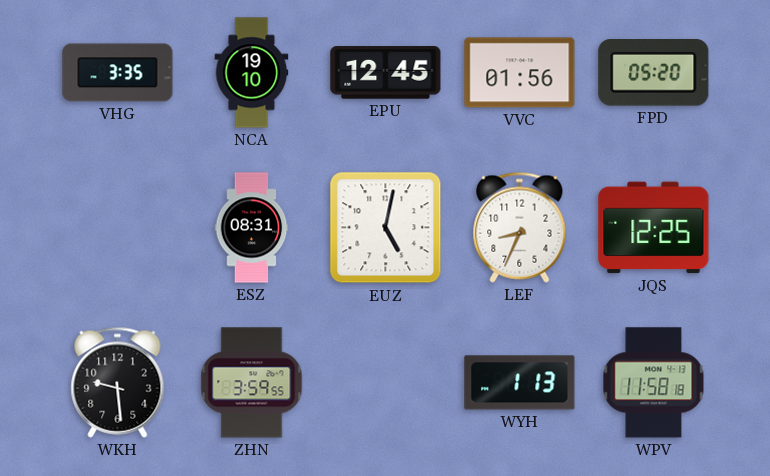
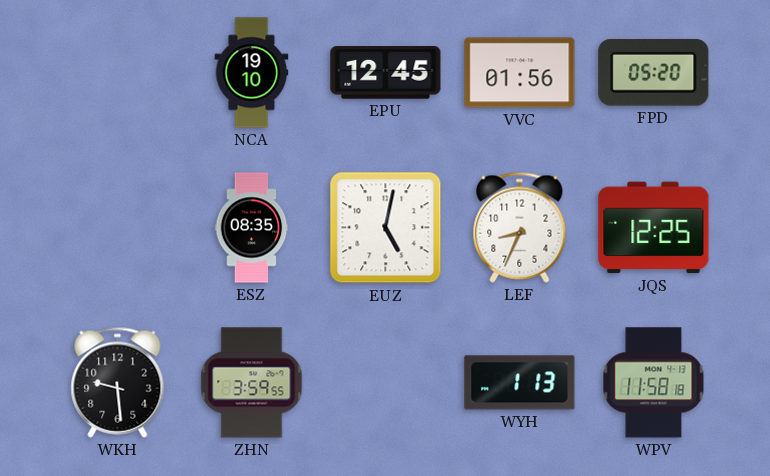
VHG: 3:35 -> none
ESZ: 08:31 -> 08:35
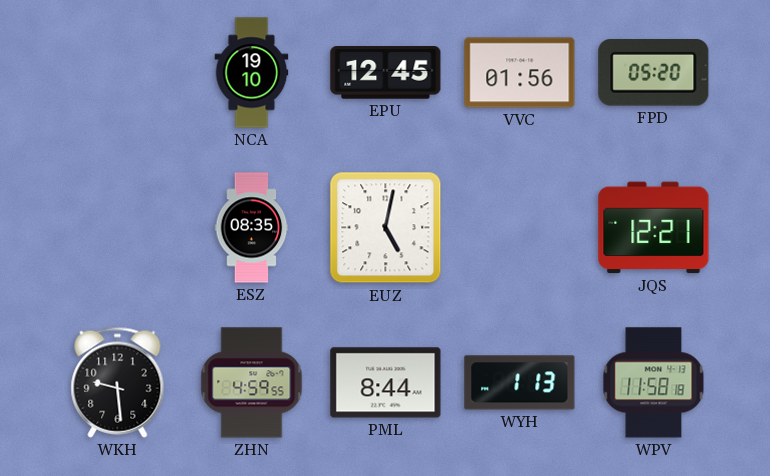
LEF: 8:34 -> none
JQS: 12:25 -> 12:21
ZHN: 3:59 -> 4:59
PML: none -> 8:44
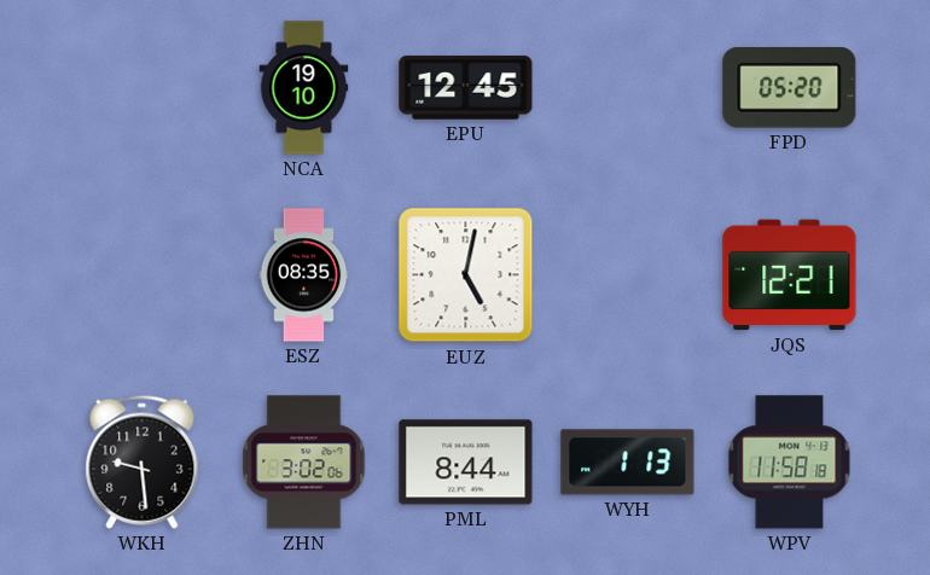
VVC: 01:56 -> none
ZHN: 4:59 -> 3:02
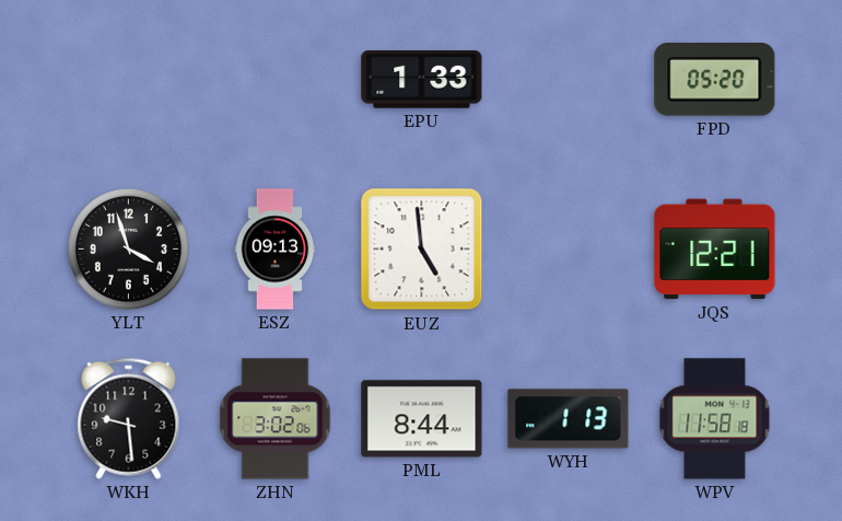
NCA: 19:10 -> none
EPU: 12:45 -> 1:33
YLT: none -> 3:57
ESZ: 08:35 -> 09:13
EUZ: 5:02 -> 4:59
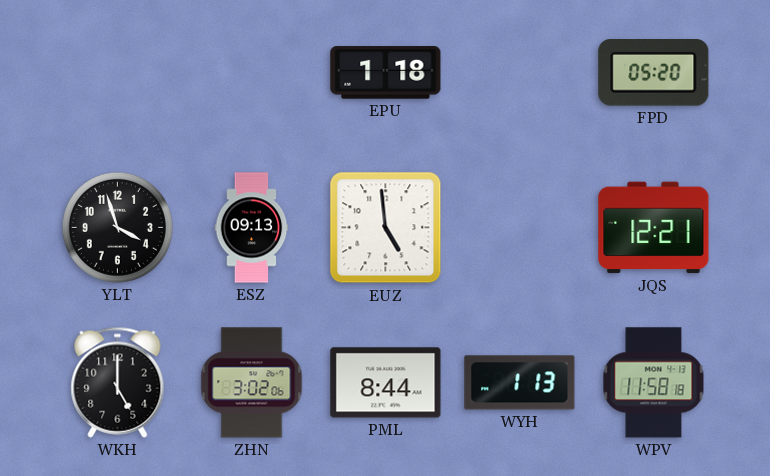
EPU: 1:33 -> 1:18
WKH: 9:29 -> 5:00
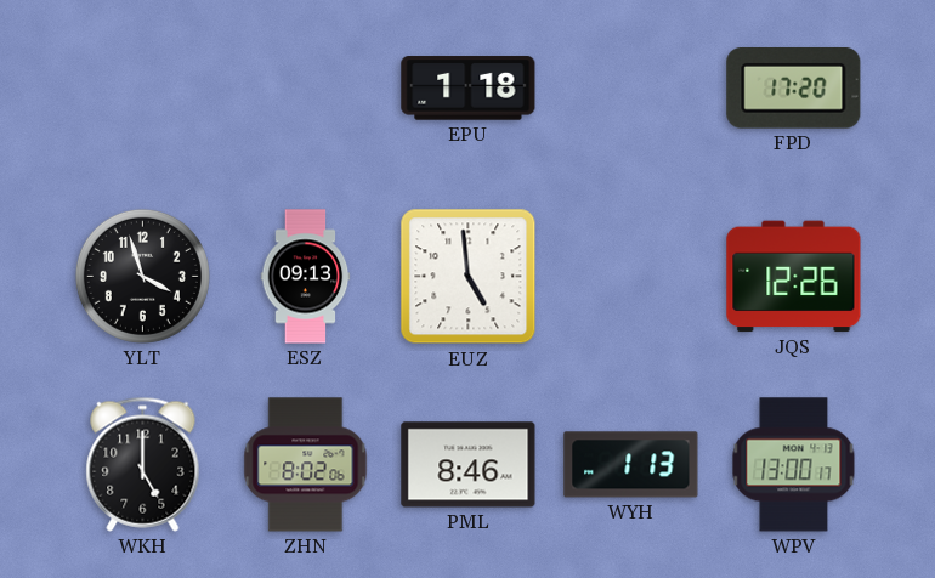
FPD: 05:20 -> 17:20
JQS: 12:21 -> 12:26
ZHN: 3:02 -> 8:02
PML: 8:44 -> 8:46
WPV: 11:58 -> 13:00
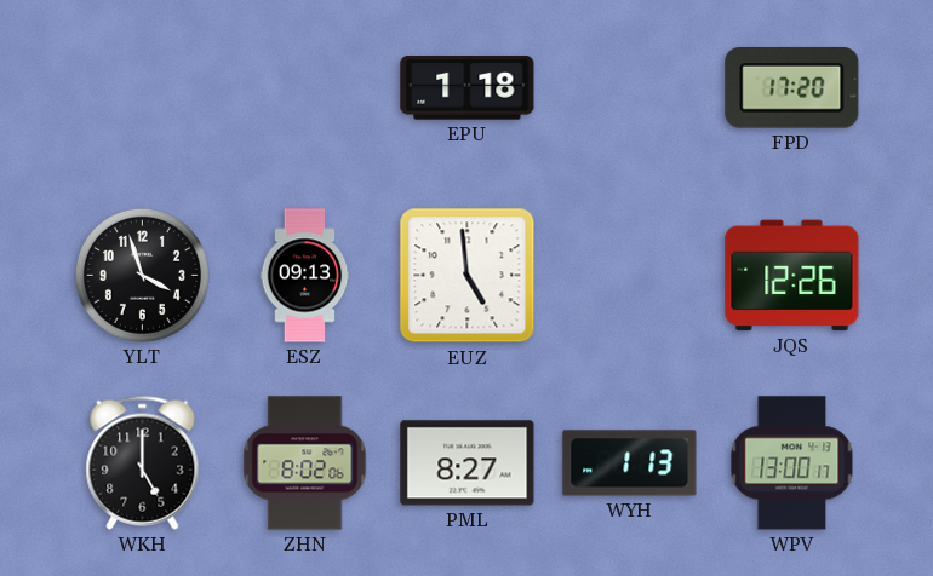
PML: 8:46 -> 8:27
